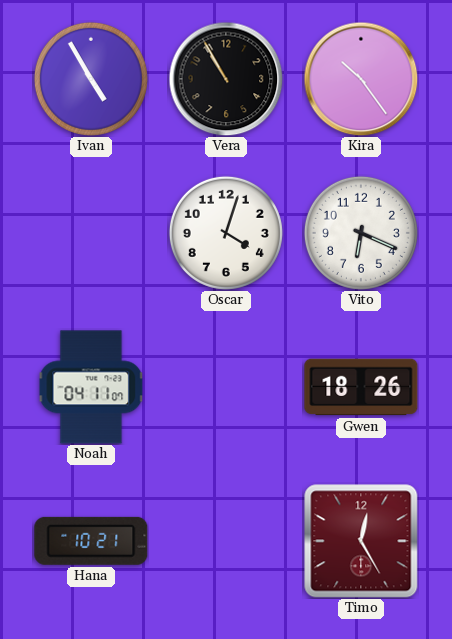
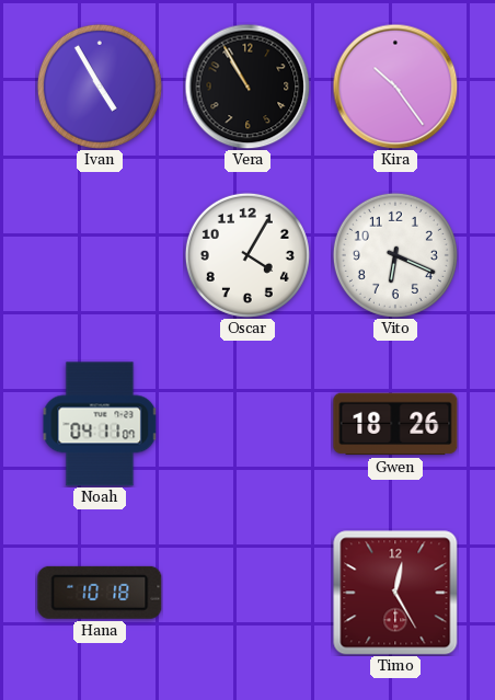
Oscar: 4:03 -> 4:05
Hana: 10:21 -> 10:18
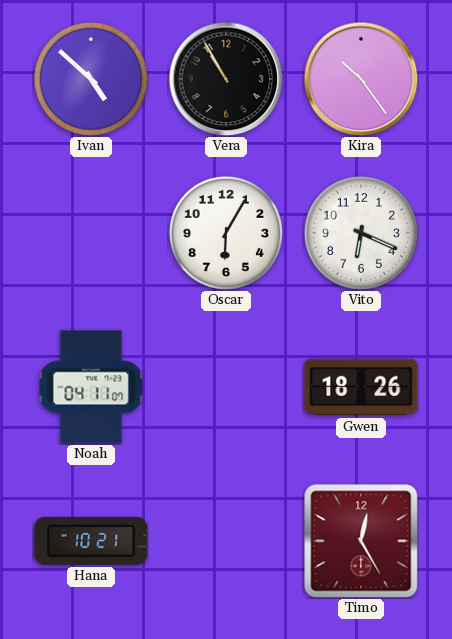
Ivan: 4:55 -> 4:52
Oscar: 4:05 -> 6:05
Hana: 10:18 -> 10:21
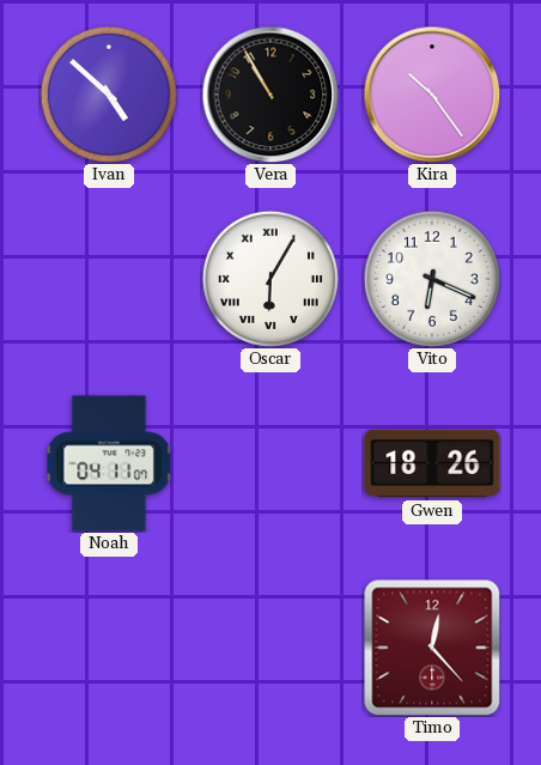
Oscar numerals: Arabic -> Roman
Hana: 10:21 -> none
Timo: 12:25 -> 12:23
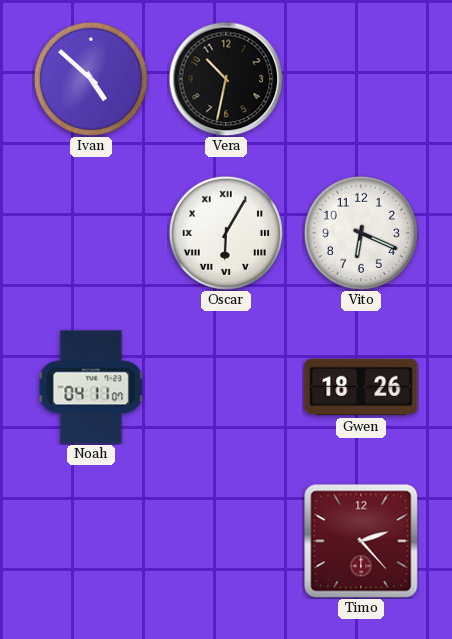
Vera: 10:55 -> 10:32
Kira: 10:24 -> none
Timo: 12:23 -> 2:23
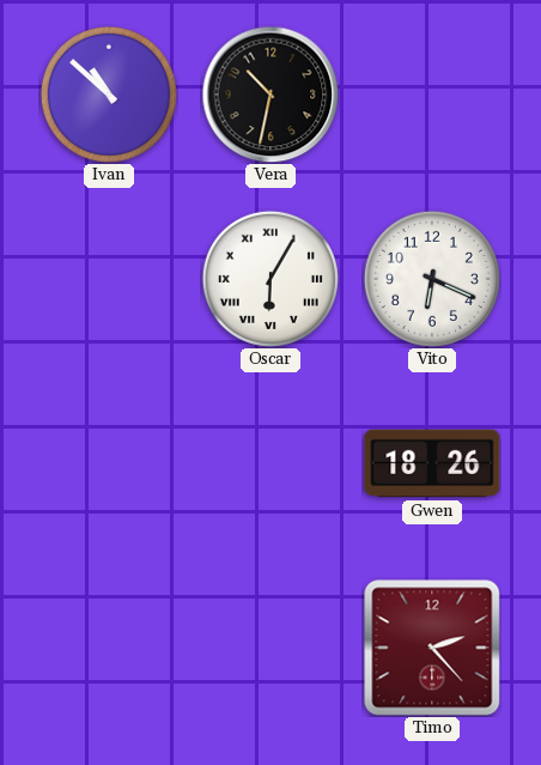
Ivan: 4:52 -> 10:52
Noah: 04:11 -> none
